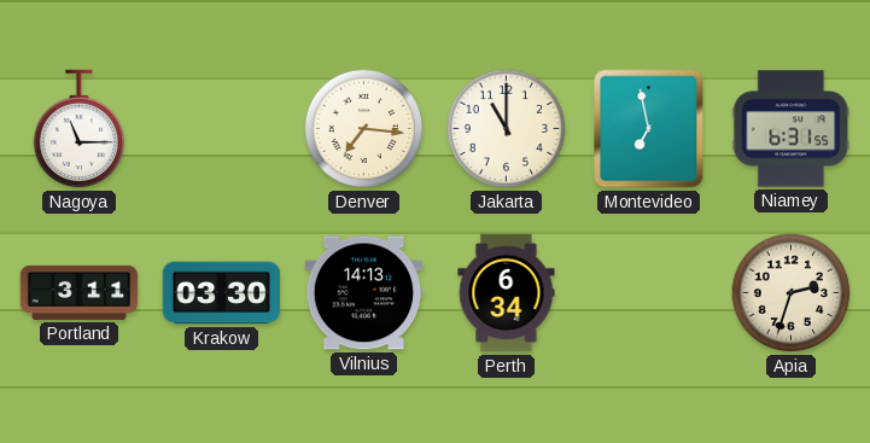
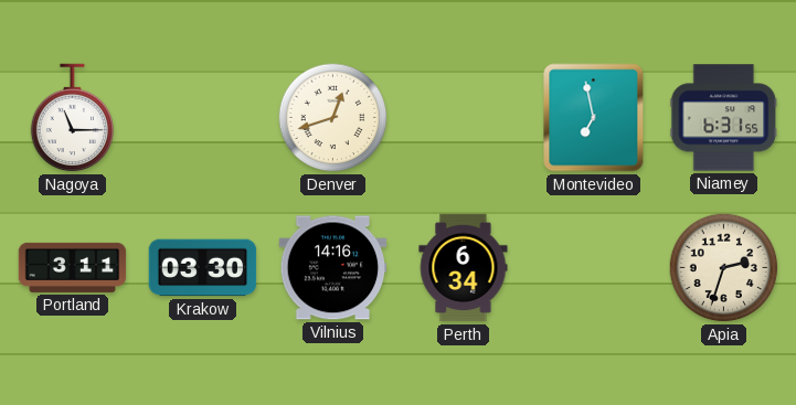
Denver: 7:16 -> 12:42
Jakarta: 11:00 -> none
Vilnius: 14:13 -> 14:16
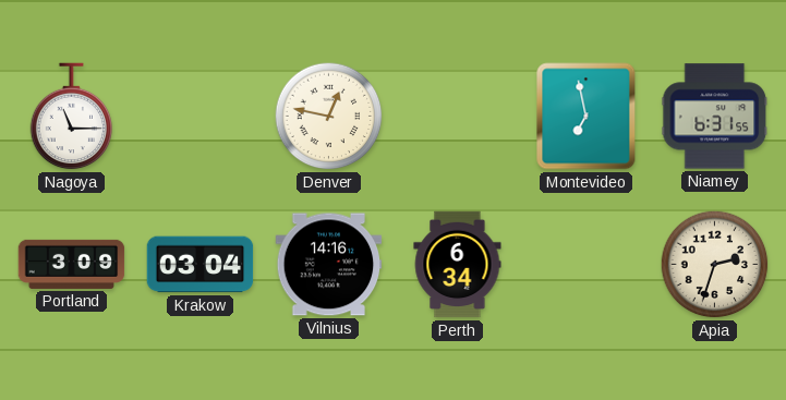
Denver: 12:42 -> 12:47
Portland: 3:11 -> 3:09
Krakow: 03:30 -> 03:04
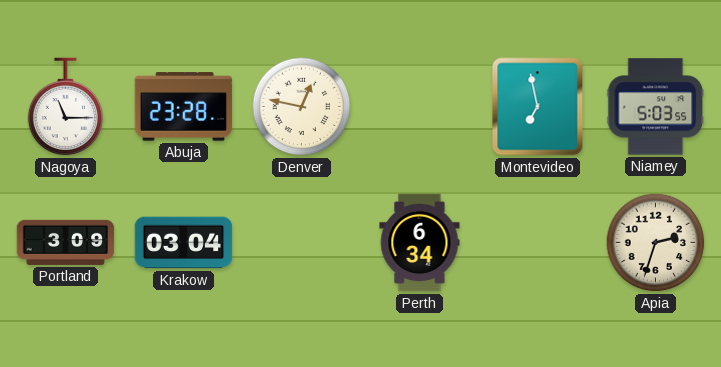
Abuja: none -> 23:28
Niamey: 6:31 -> 5:03
Vilnius: 14:16 -> none
